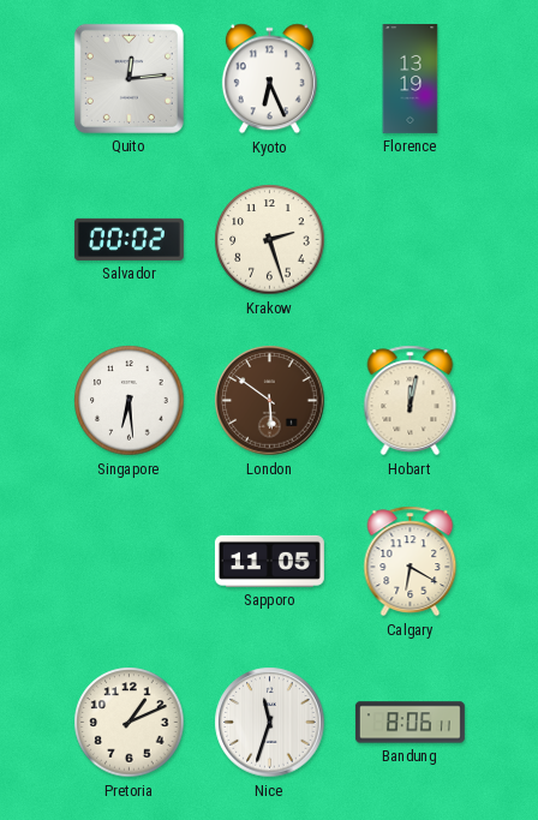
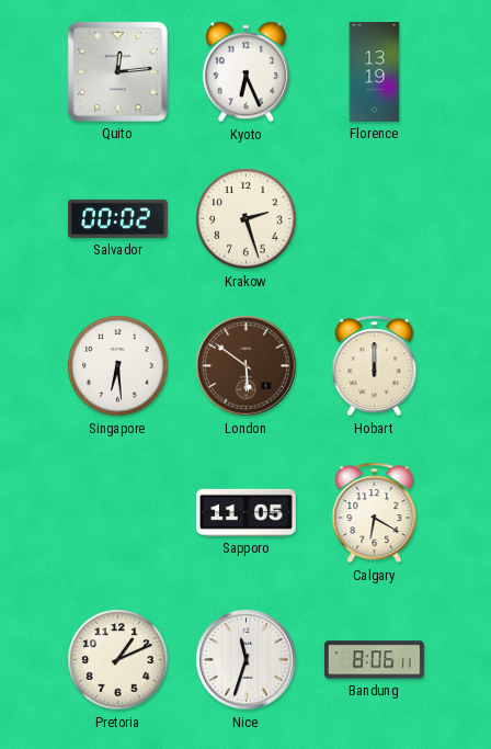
Hobart: 12:02 -> 12:00
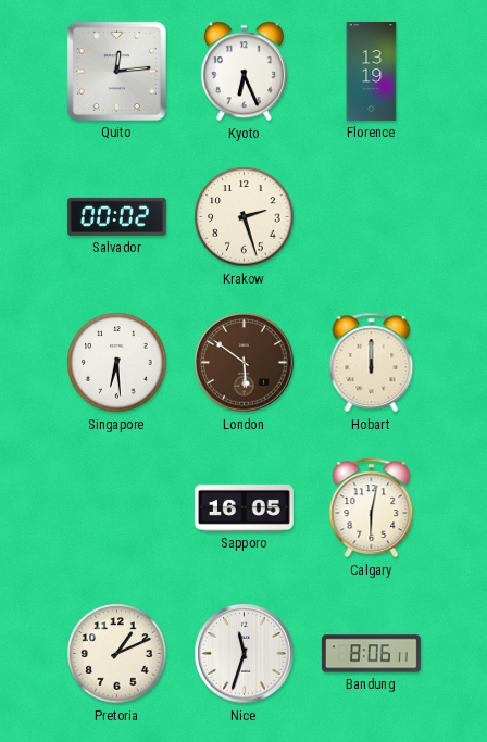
Sapporo: 11:05 -> 16:05
Calgary: 6:20 -> 6:02
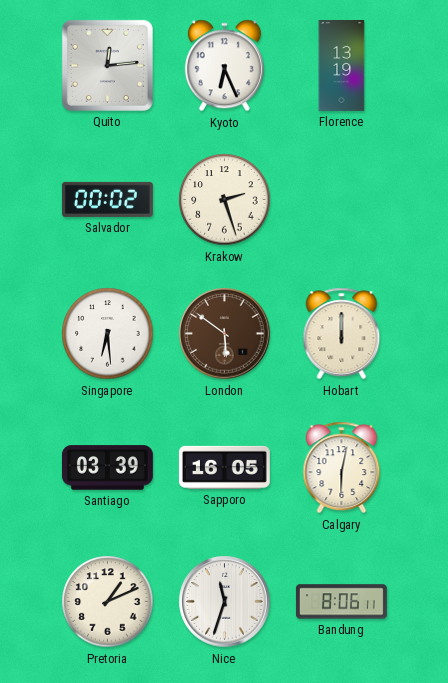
Santiago: none -> 03:39
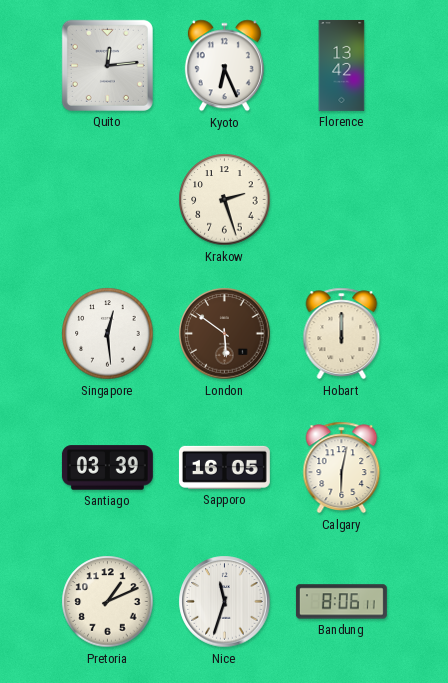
Florence: 13:19 -> 13:42
Salvador: 00:02 -> none
Singapore: 6:29 -> 12:29
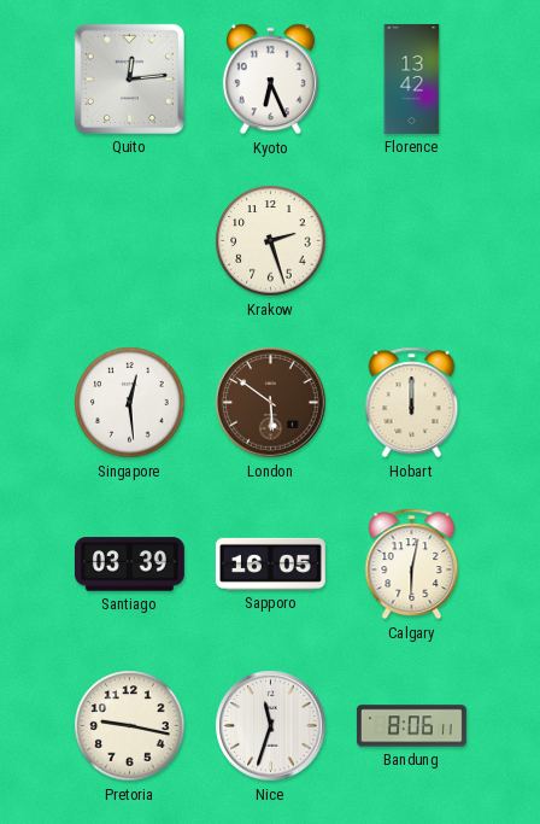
Pretoria: 1:11 -> 9:17
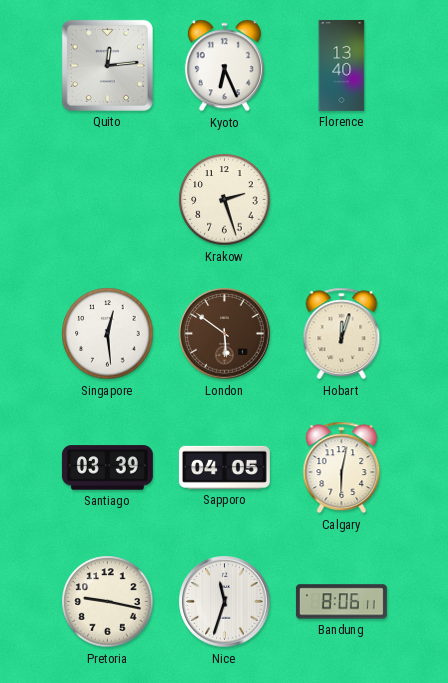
Florence: 13:42 -> 13:40
Hobart: 12:00 -> 12:03
Sapporo: 16:05 -> 04:05
